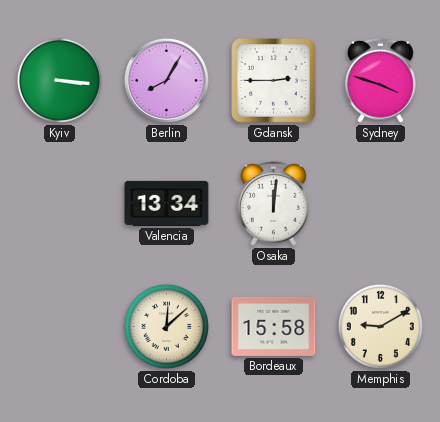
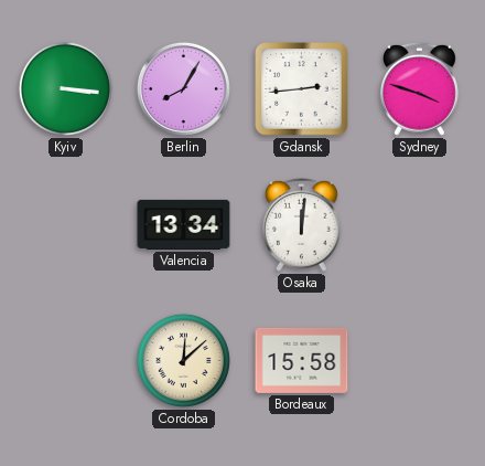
Gdansk: 2:45 -> 2:44
Memphis: 9:10 -> none
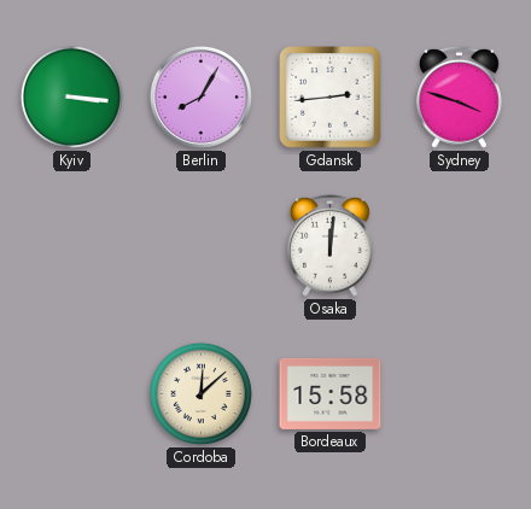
Valencia: 13:34 -> none
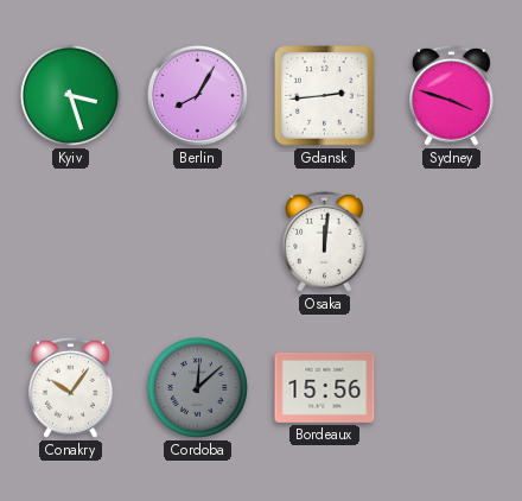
Kyiv: 3:16 -> 3:27
Conakry: none -> 10:06
Cordoba dial: cream -> grey
Bordeaux: 15:58 -> 15:56
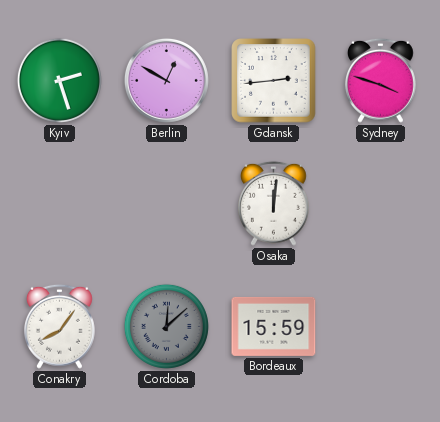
Kyiv: 3:27 -> 2:27
Berlin: 8:05 -> 12:50
Conakry: 10:06 -> 8:06
Bordeaux: 15:56 -> 15:59
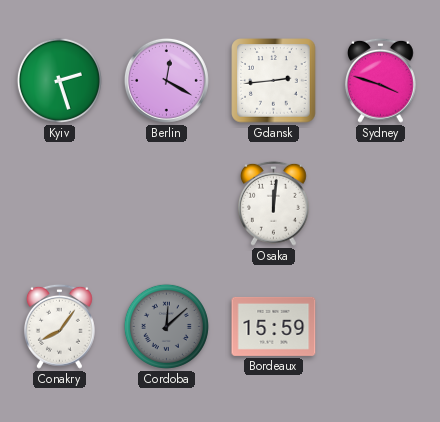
Berlin: 12:50 -> 12:20
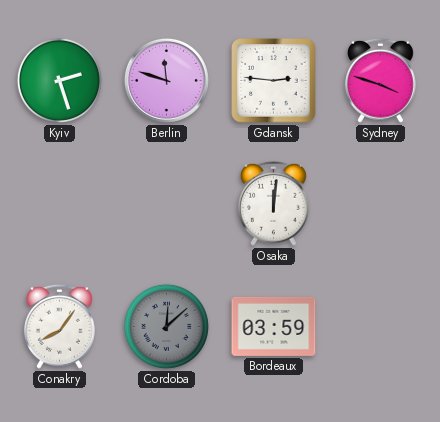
Berlin: 12:20 -> 11:48
Gdansk: 2:44 -> 2:46
Bordeaux: 15:59 -> 03:59
